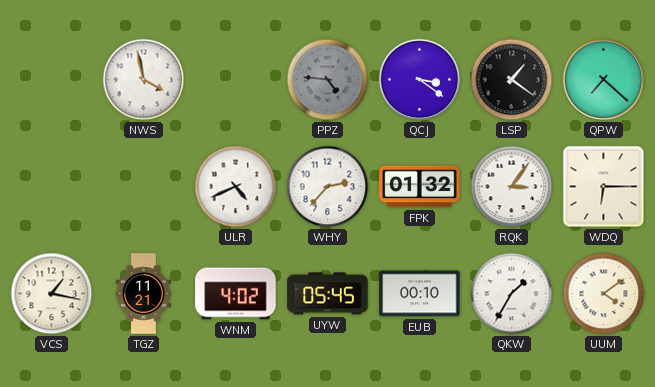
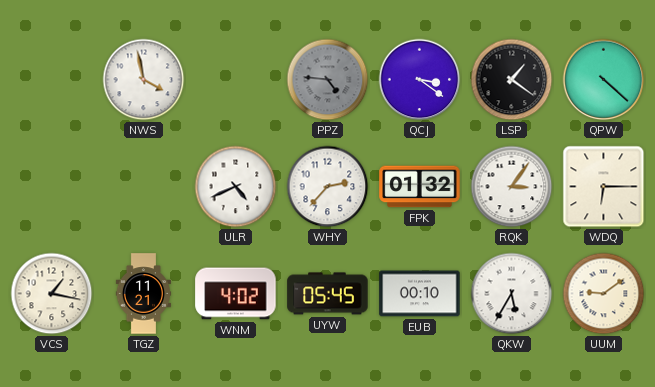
QPW: 7:22 -> 4:22
QKW: 1:35 -> 5:35
UUM: 4:09 -> 9:09
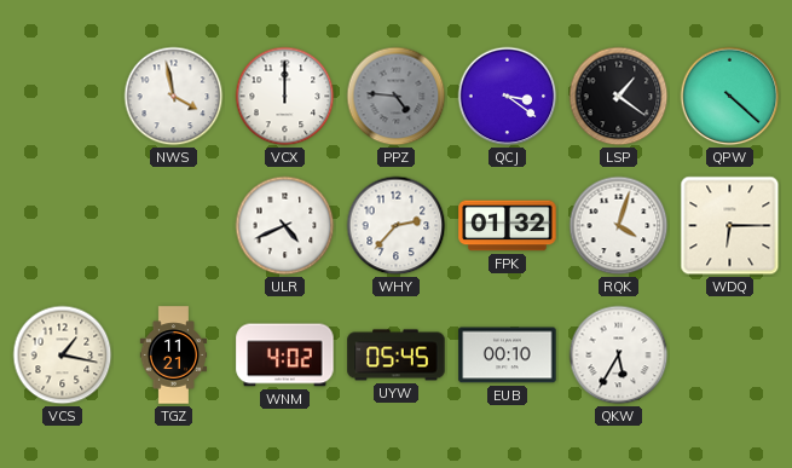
VCX: none -> 12:00
RQK: 3:06 -> 4:03
UUM: 9:09 -> none
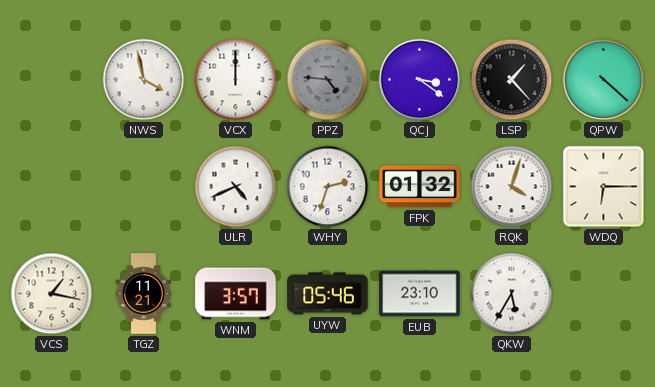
LSP: 1:21 -> 1:23
WHY: 2:37 -> 2:33
WNM: 4:02 -> 3:57
UYW: 05:45 -> 05:46
EUB: 00:10 -> 23:10
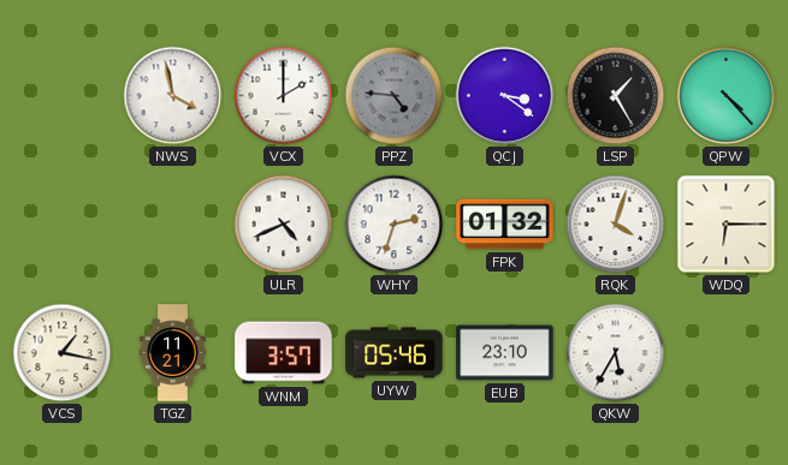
VCX: 12:00 -> 2:00
LSP: 1:23 -> 1:25
QPW: 4:22 -> 4:23
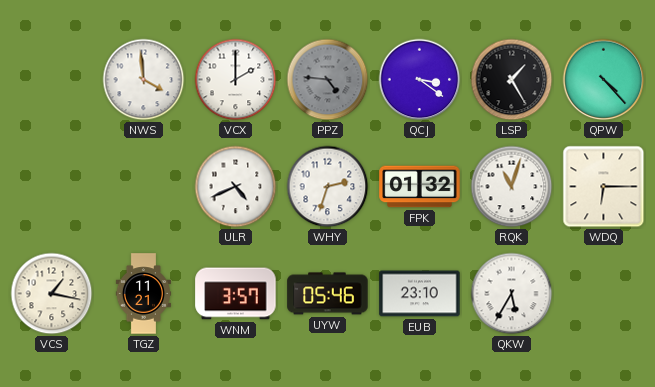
NWS: 3:58 -> 3:59
RQK: 4:03 -> 11:03
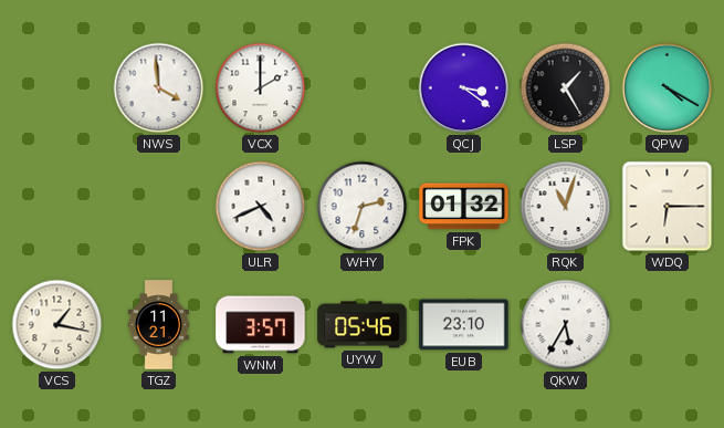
PPZ: 4:46 -> none
QPW: 4:23 -> 4:20
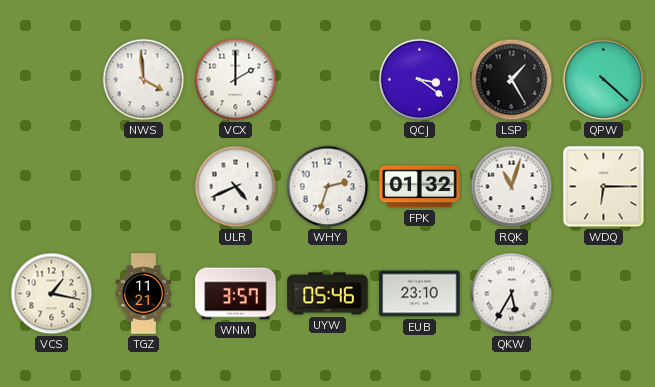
QPW: 4:20 -> 4:22
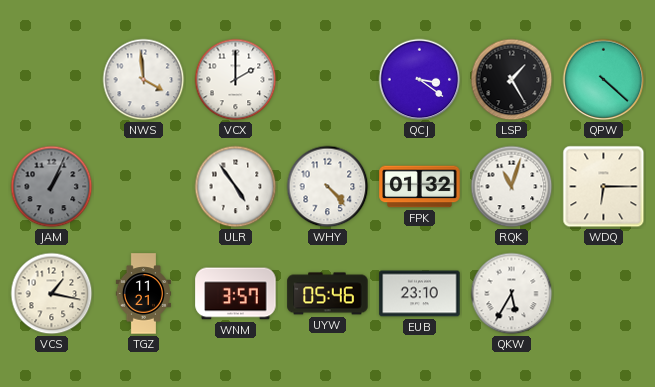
JAM: none -> 1:04
ULR: 4:41 -> 4:54
WHY: 2:33 -> 4:23
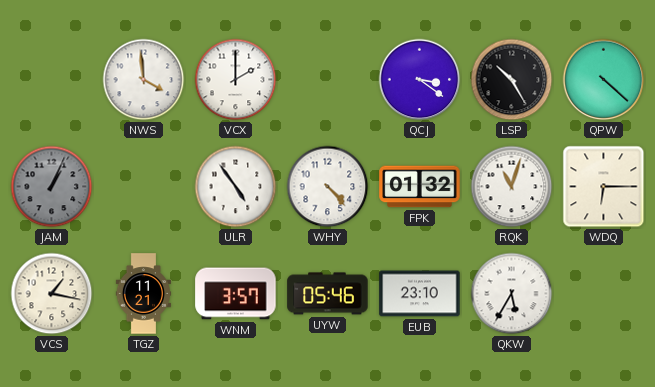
LSP: 1:25 -> 10:25
